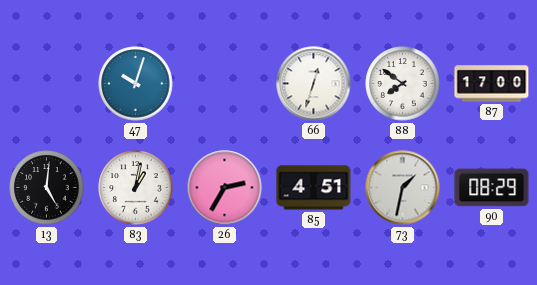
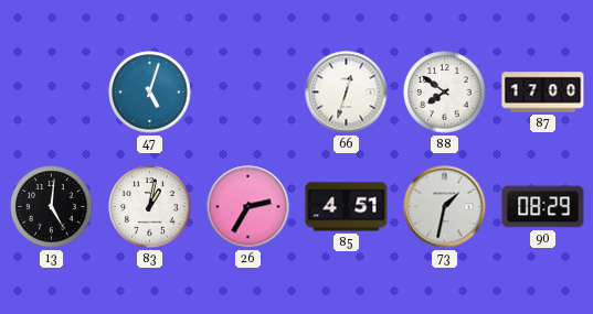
47: 10:03 -> 5:03
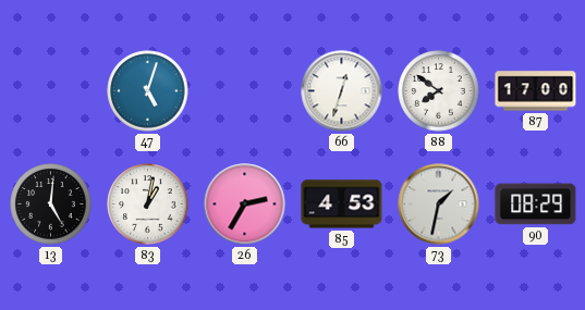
85: 4:51 -> 4:53
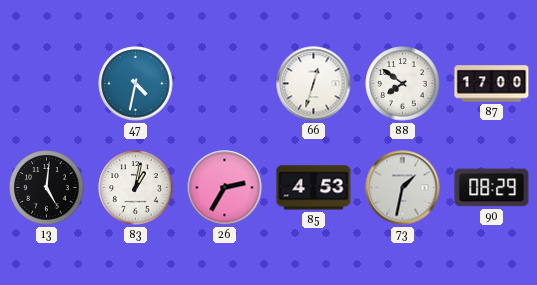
47: 5:03 -> 4:32
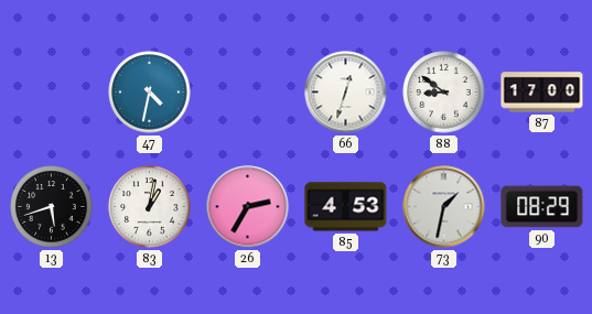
88: 7:51 -> 8:51
13: 5:01 -> 5:42
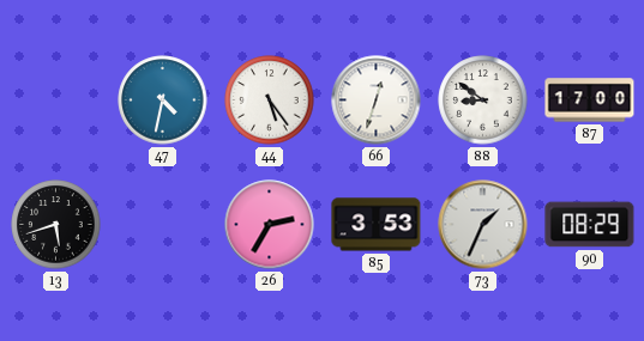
44: none -> 5:24
83: 1:02 -> none
85: 4:53 -> 3:53
73: 1:32 -> 1:34
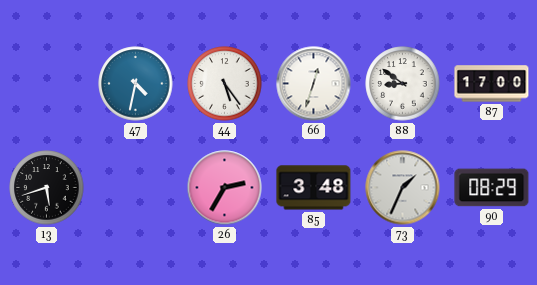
85: 3:53 -> 3:48
